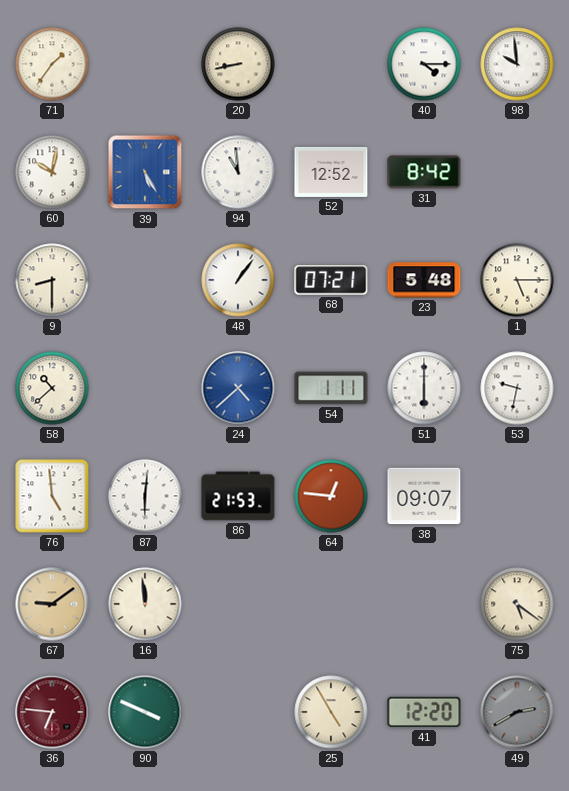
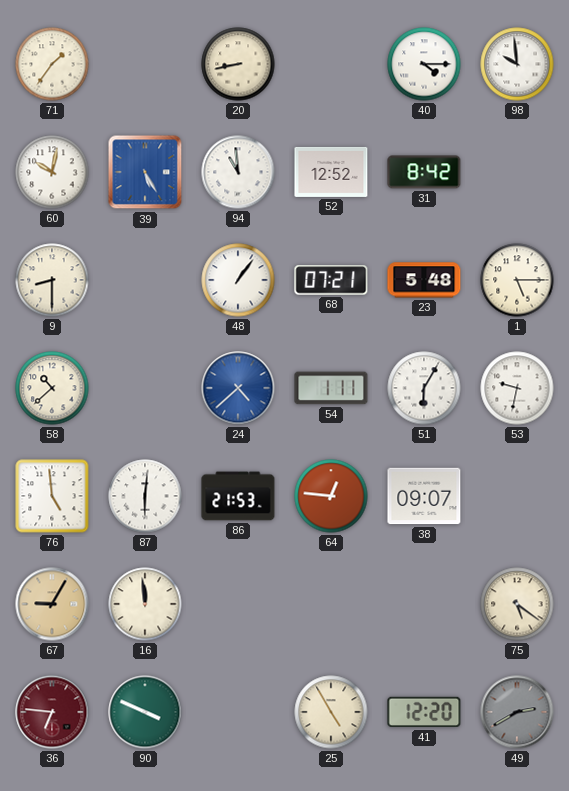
51: 6:00 -> 6:05
67: 9:09 -> 9:05
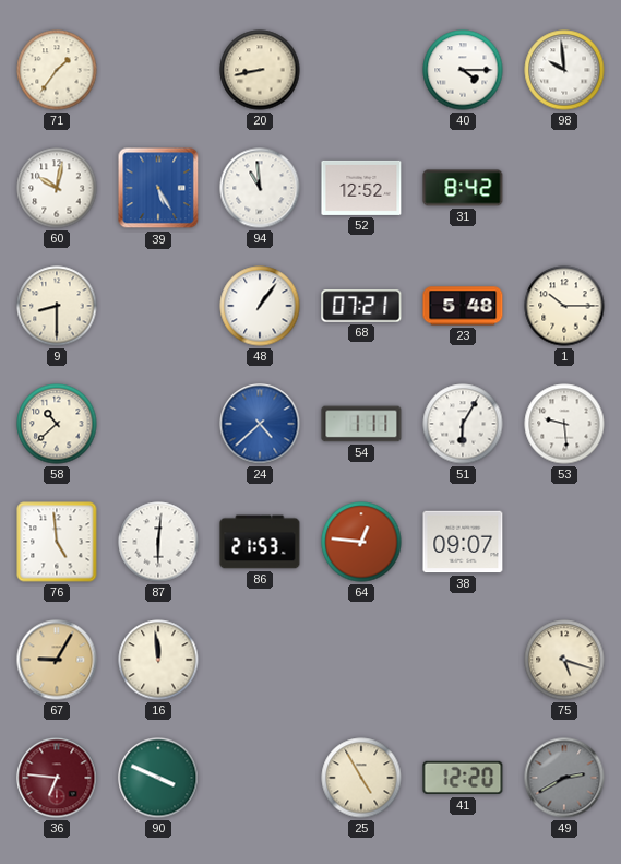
1: 5:15 -> 10:15
53: 9:32 -> 9:29
75: 5:21 -> 5:18
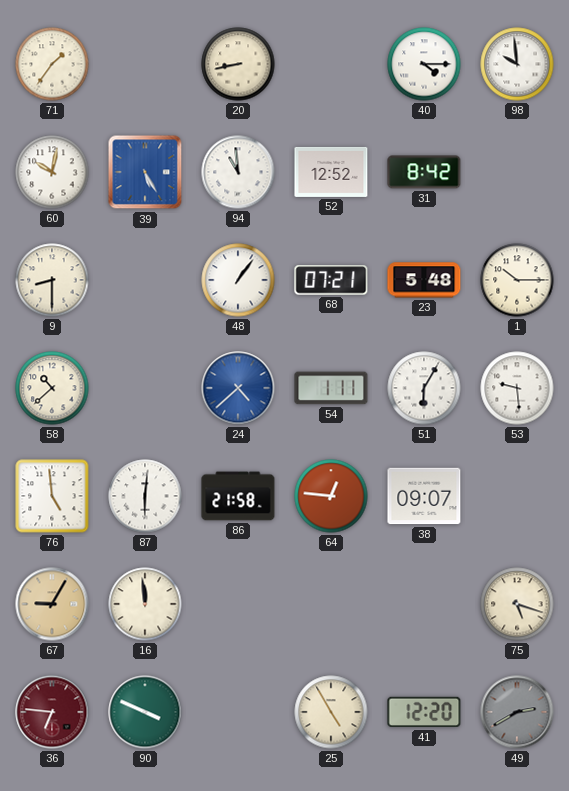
86: 21:53 -> 21:58
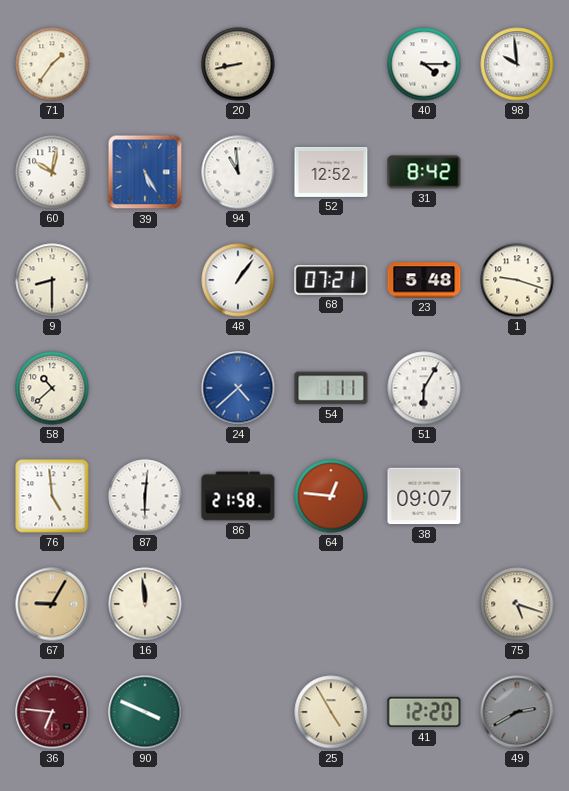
1: 10:15 -> 9:18
53: 9:29 -> none
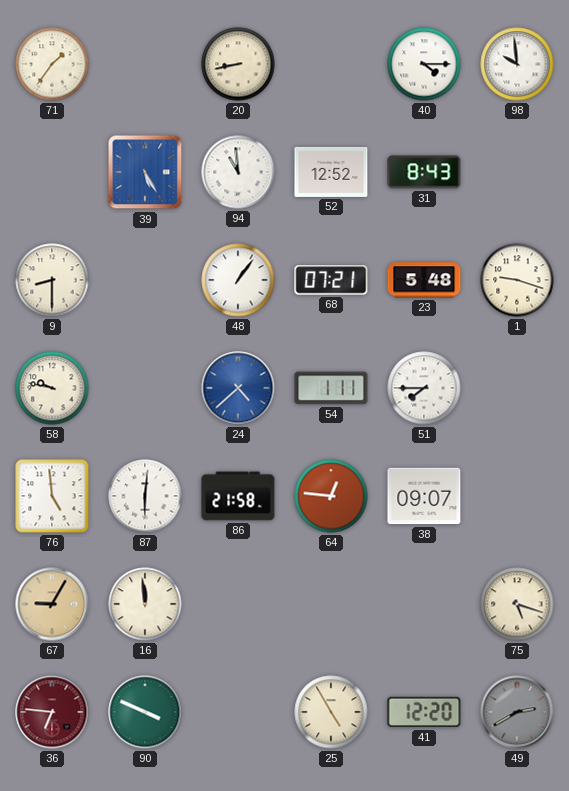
60: 10:02 -> none
31: 8:42 -> 8:43
58: 10:38 -> 9:47
51: 6:05 -> 7:45
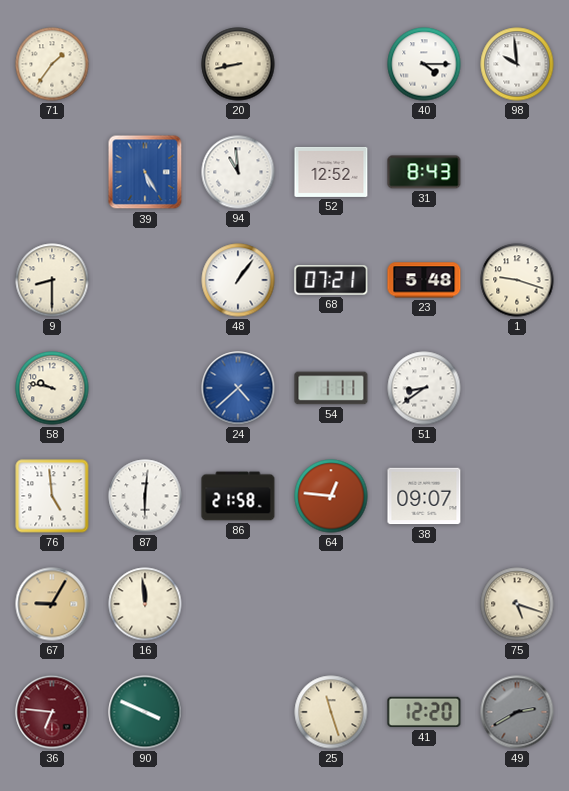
51: 7:45 -> 8:39
25: 4:55 -> 11:27
